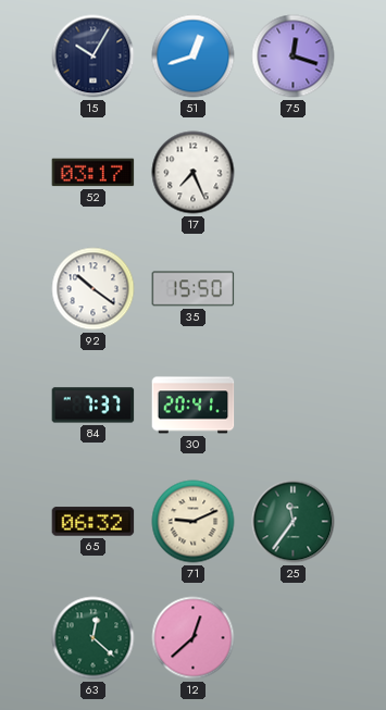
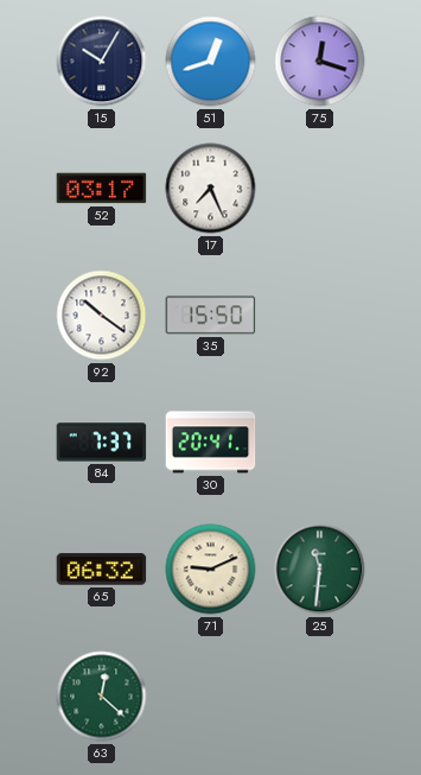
25: 11:36 -> 11:31
12: 12:38 -> none
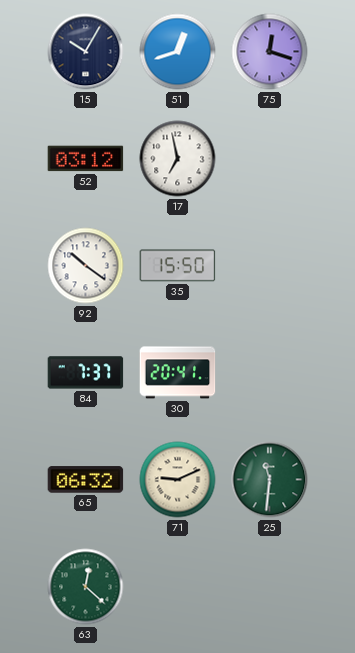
52: 03:17 -> 03:12
17: 7:26 -> 6:58
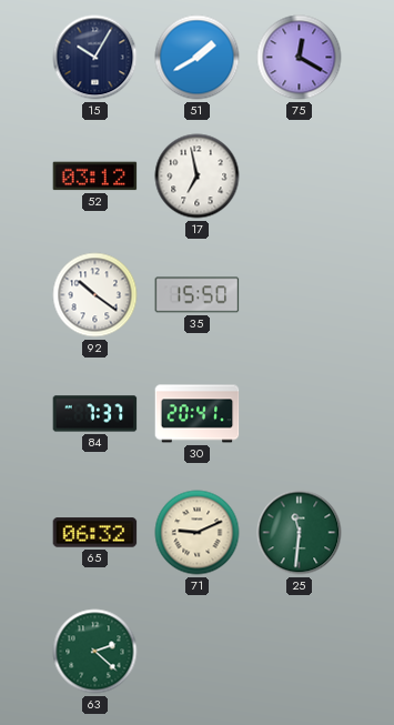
51: 12:42 -> 1:40
75: 12:18 -> 12:20
63: 12:22 -> 2:22
